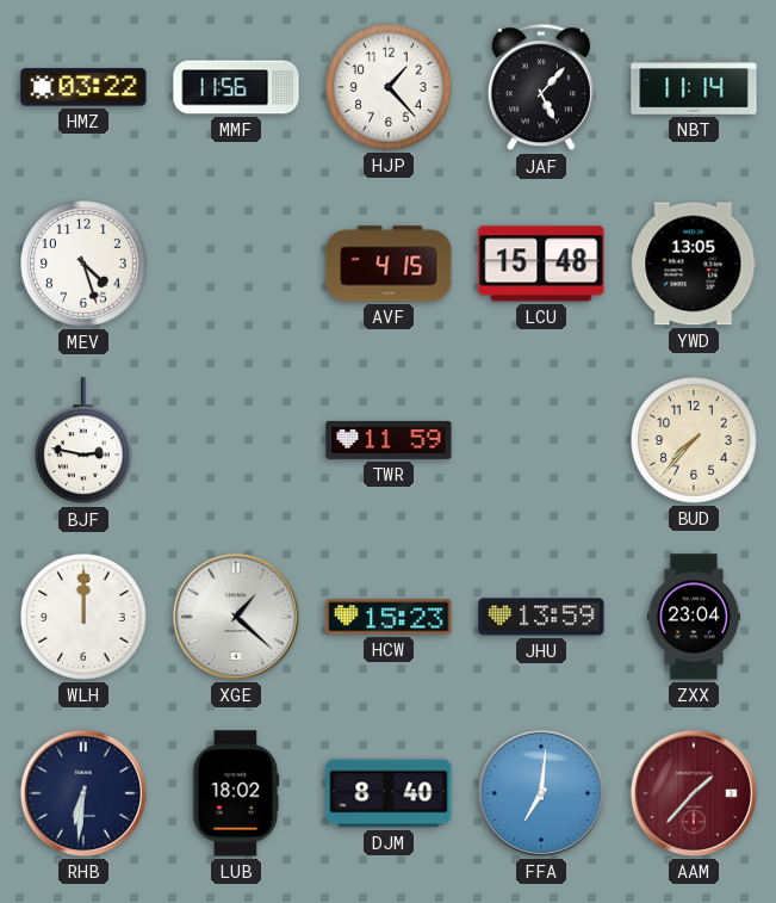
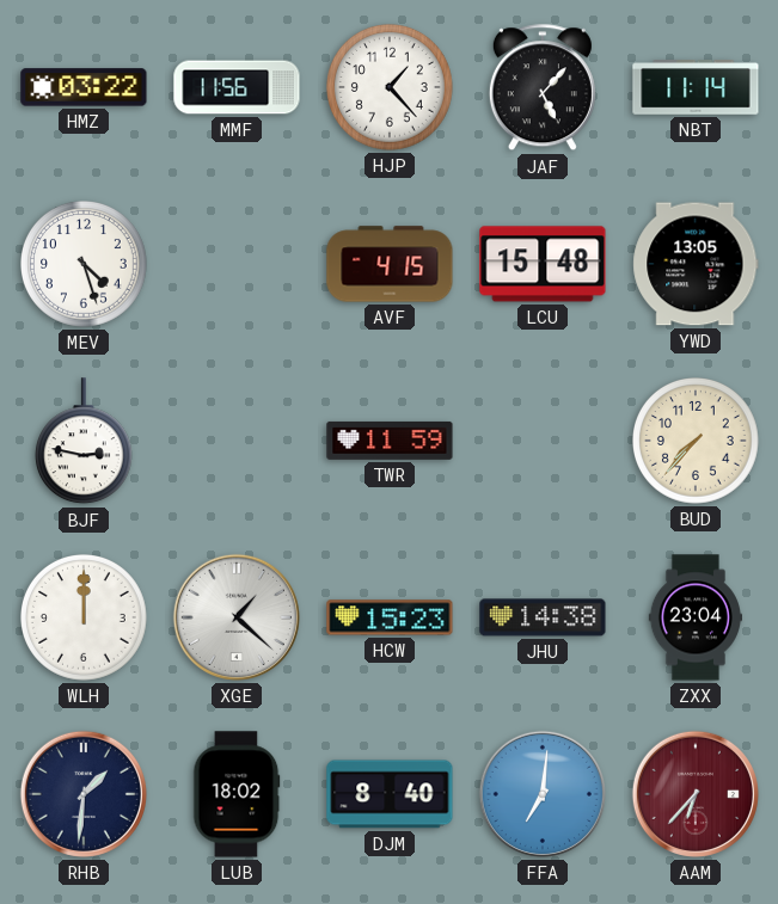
JHU: 13:59 -> 14:38
RHB: 6:31 -> 1:31
AAM: 1:37 -> 6:37
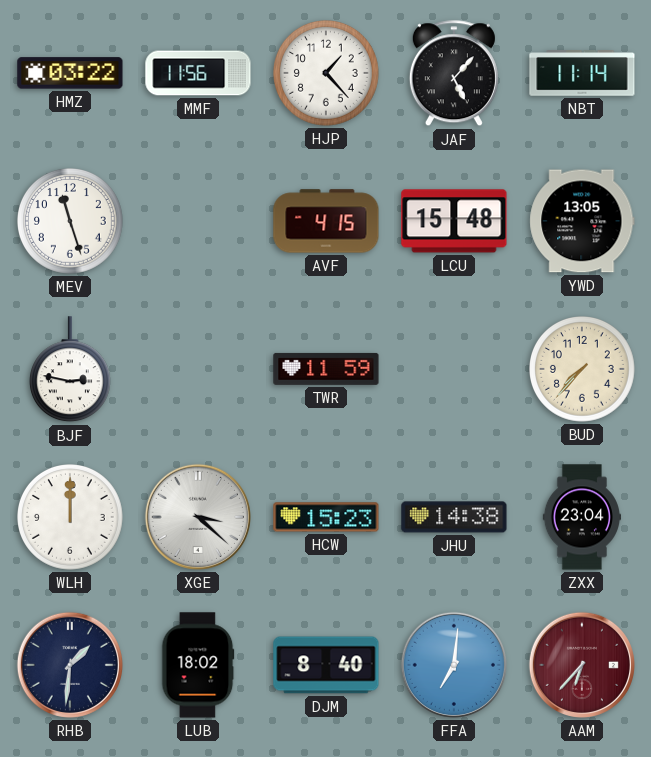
MEV: 4:27 -> 11:27
XGE: 1:22 -> 3:22
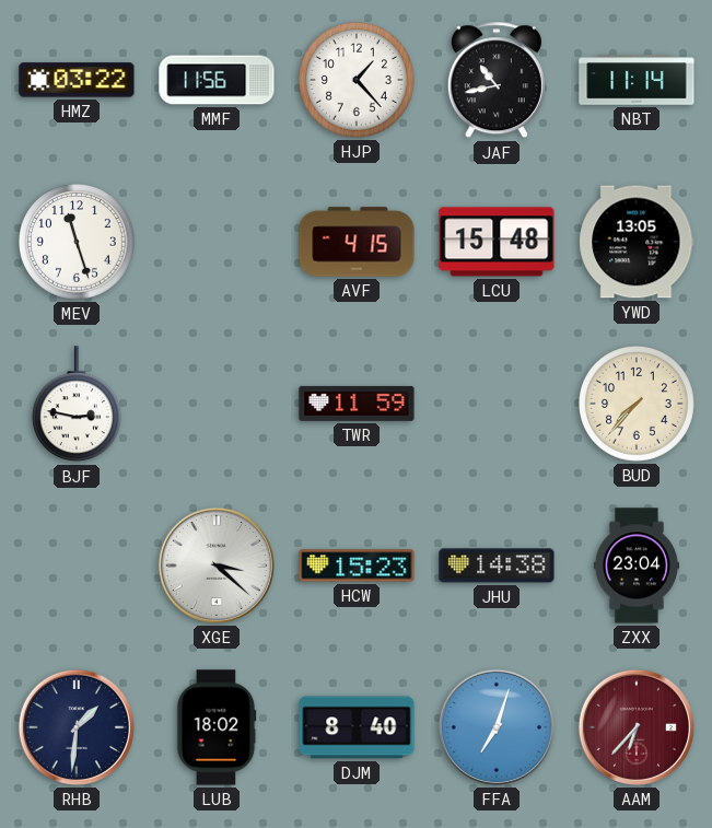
JAF: 5:07 -> 10:43
WLH: 12:00 -> none
FFA: 7:01 -> 7:03
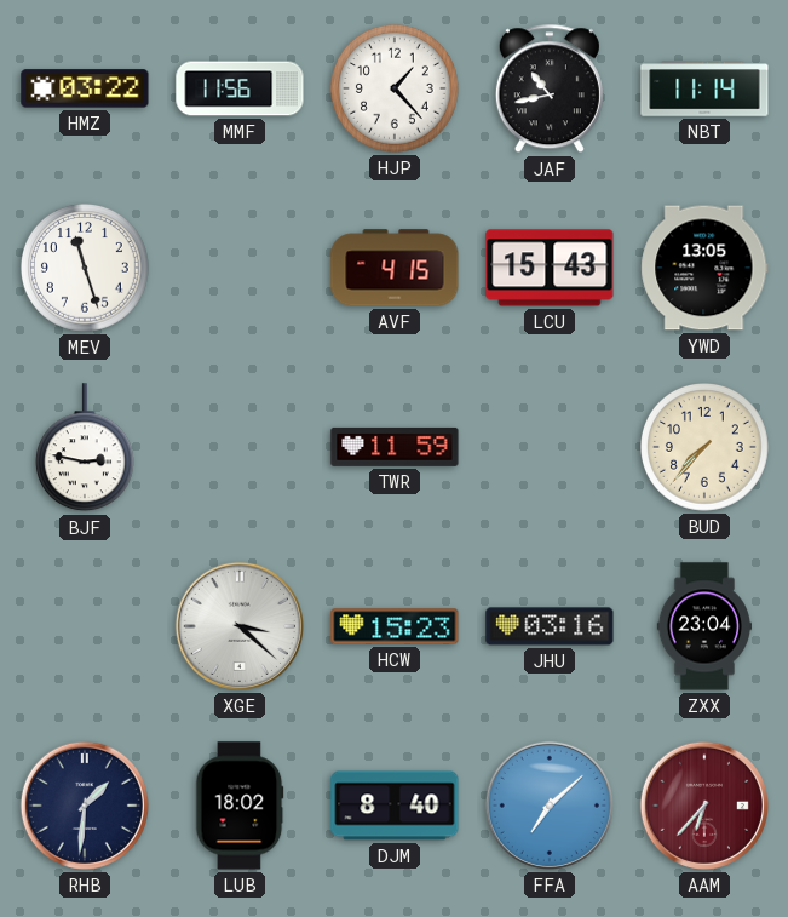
LCU: 15:48 -> 15:43
JHU: 14:38 -> 03:16
FFA: 7:03 -> 7:08
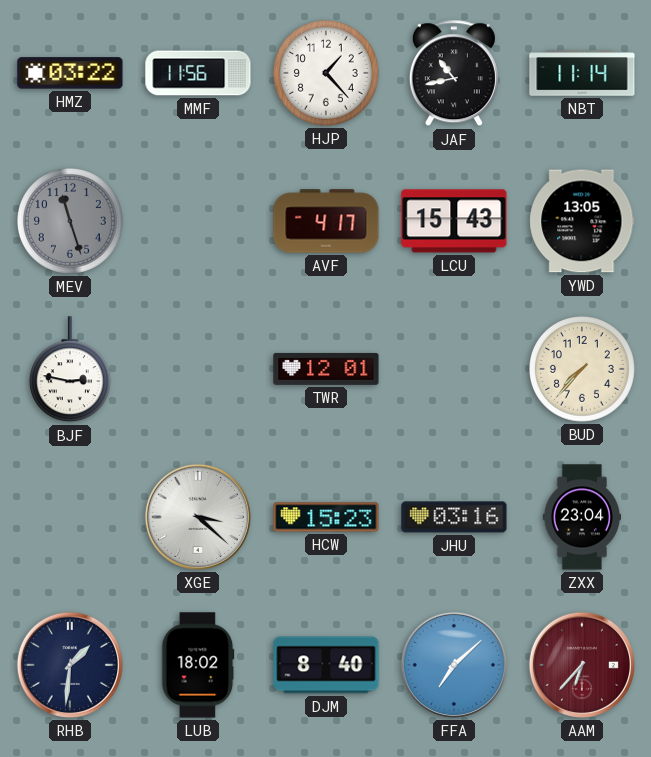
MEV dial: white -> grey
AVF: 4:15 -> 4:17
TWR: 11:59 -> 12:01
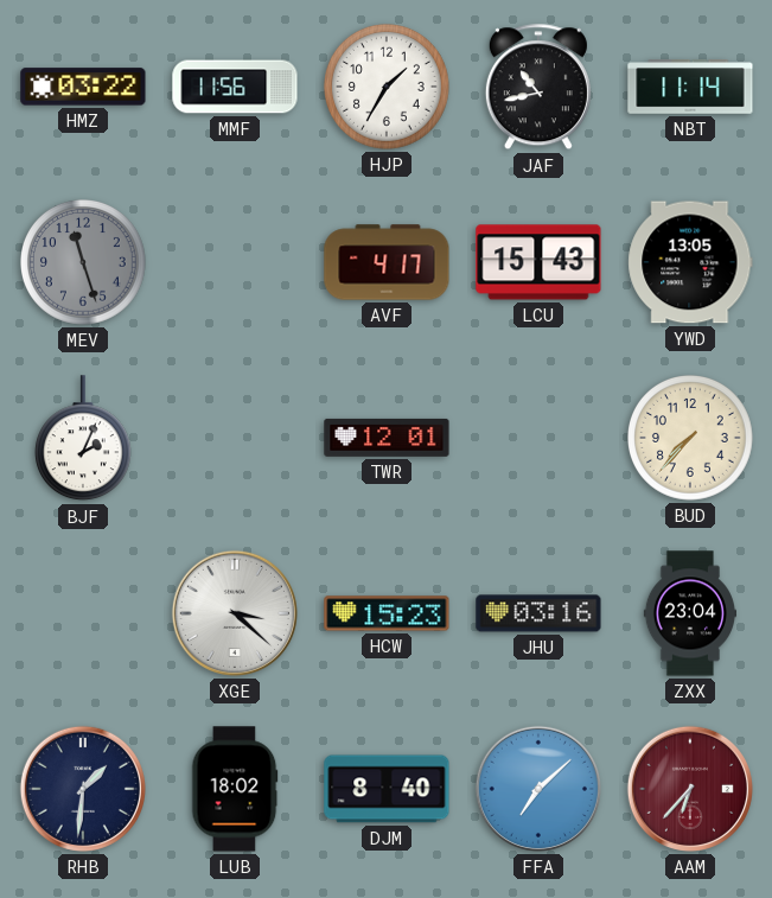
HJP: 1:23 -> 1:35
BJF: 2:47 -> 2:04
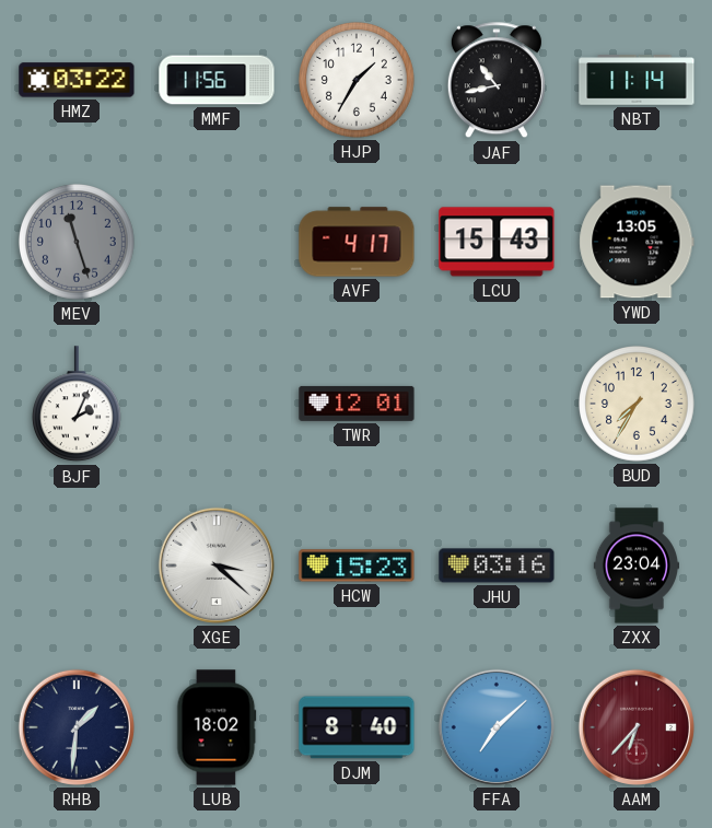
BUD: 7:37 -> 7:35
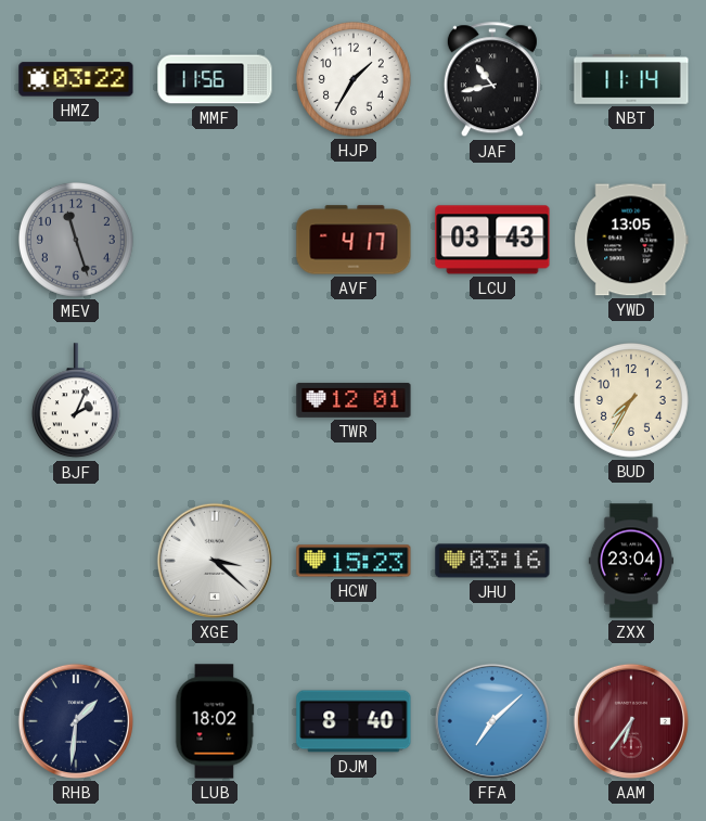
LCU: 15:43 -> 03:43
AAM: 6:37 -> 6:36
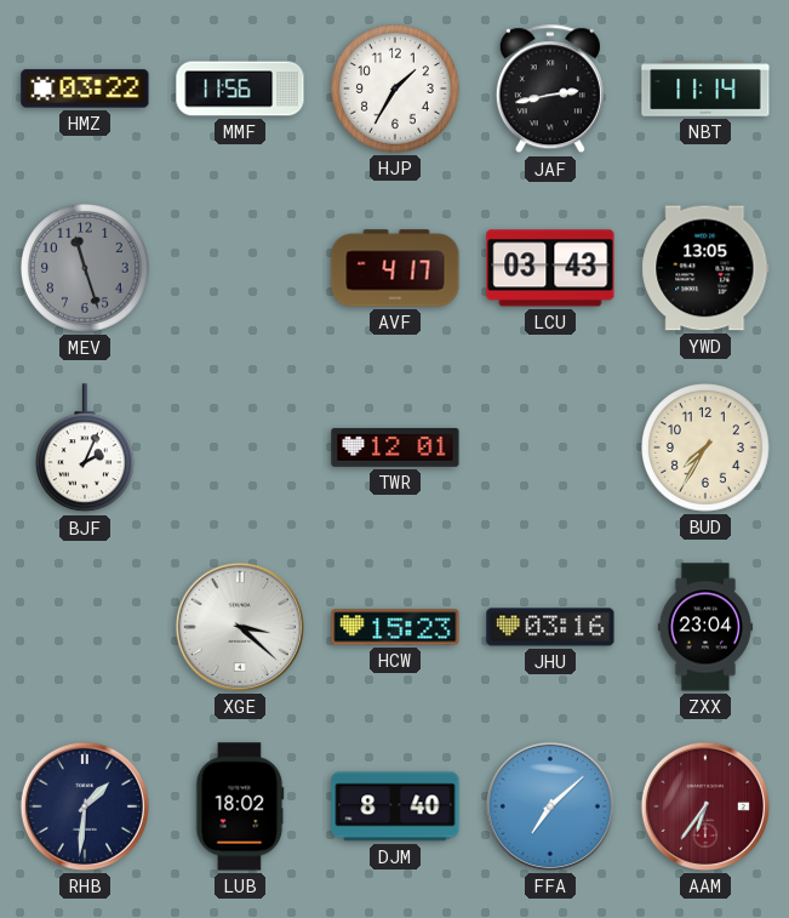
JAF: 10:43 -> 2:43
